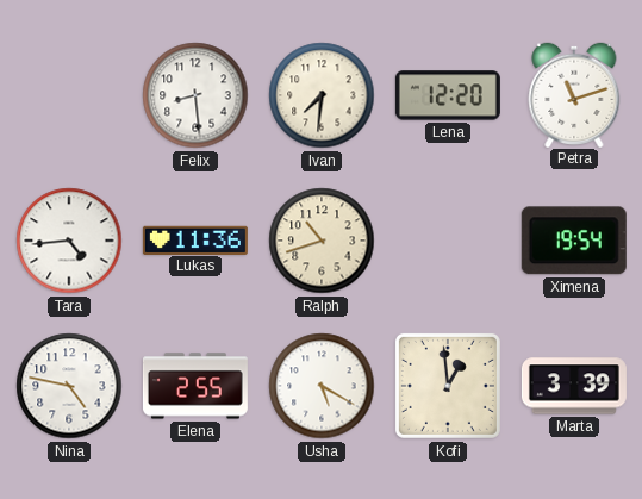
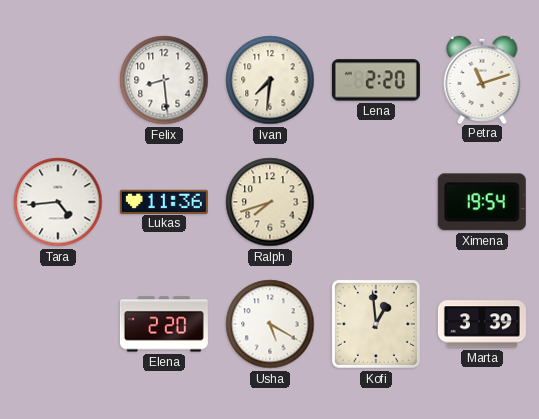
Lena: 12:20 -> 2:20
Ralph: 10:42 -> 7:42
Nina: 4:47 -> none
Elena: 2:55 -> 2:20
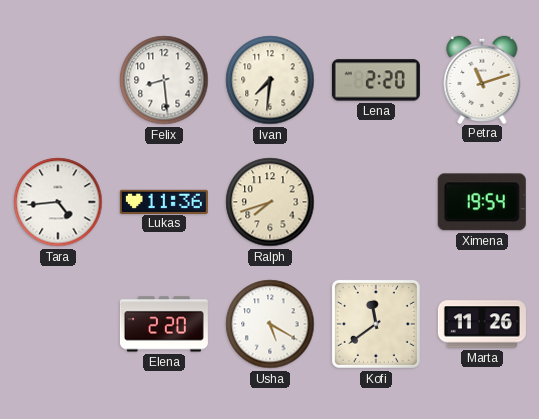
Kofi: 12:59 -> 11:39
Marta: 3:39 -> 11:26
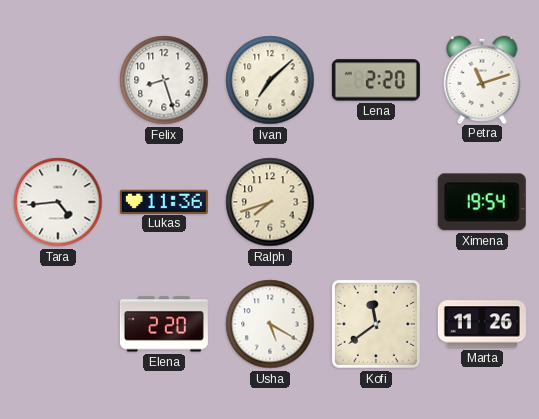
Felix: 8:29 -> 8:27
Ivan: 7:31 -> 7:08
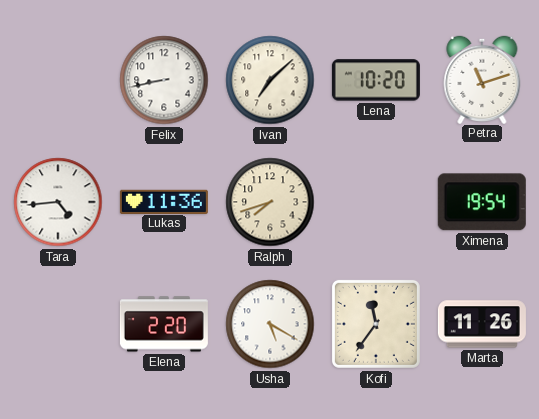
Felix: 8:27 -> 8:43
Lena: 2:20 -> 10:20
Kofi: 11:39 -> 11:36
